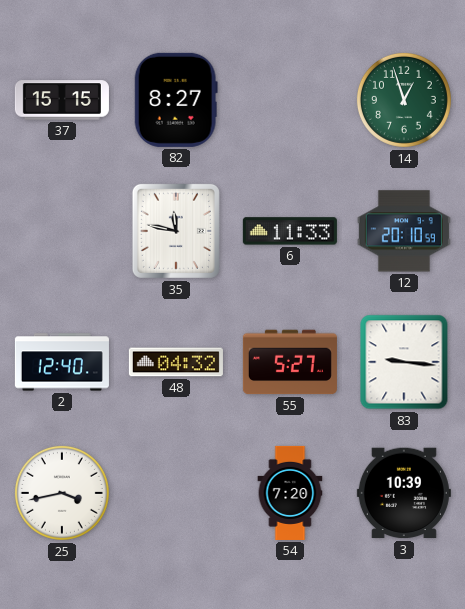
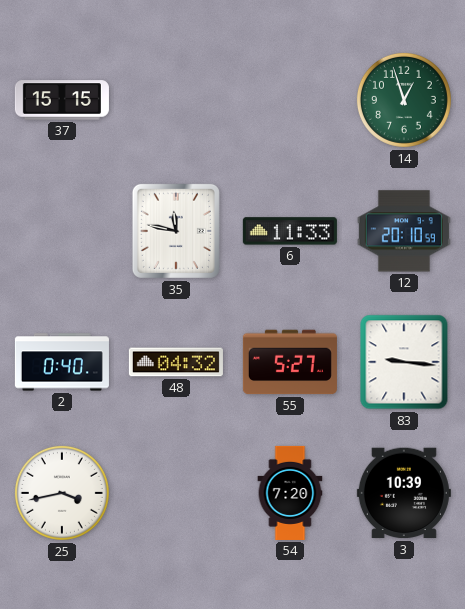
82: 8:27 -> none
2: 12:40 -> 0:40
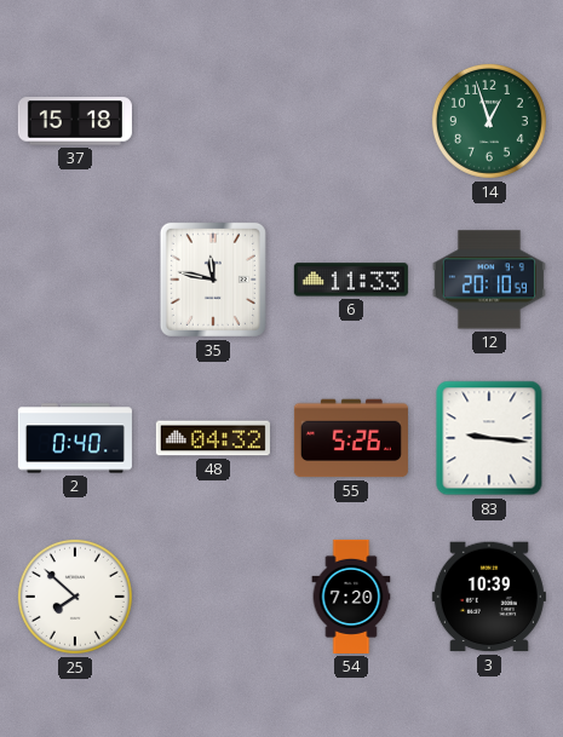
37: 15:15 -> 15:18
55: 5:27 -> 5:26
25: 3:43 -> 7:52
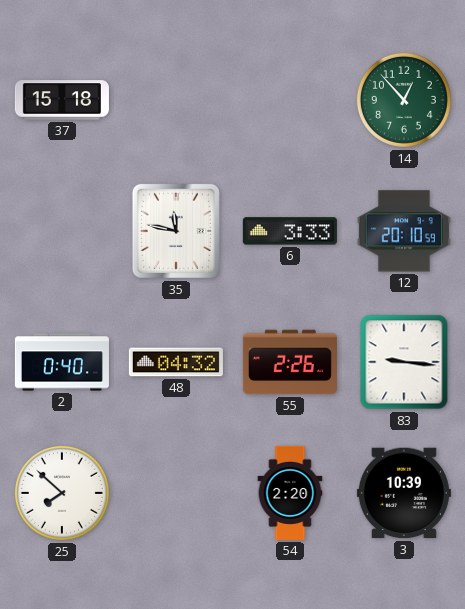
14: 12:57 -> 12:53
6: 11:33 -> 3:33
55: 5:26 -> 2:26
54: 7:20 -> 2:20
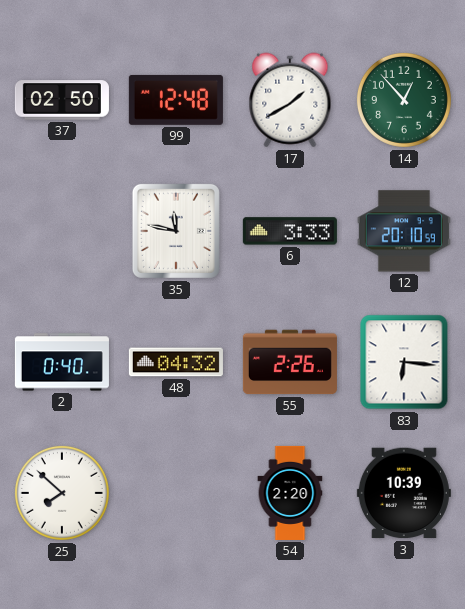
37: 15:18 -> 02:50
99: none -> 12:48
17: none -> 1:40
83: 9:16 -> 6:16
